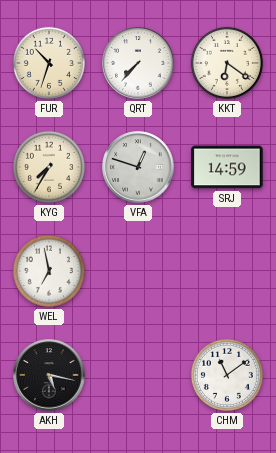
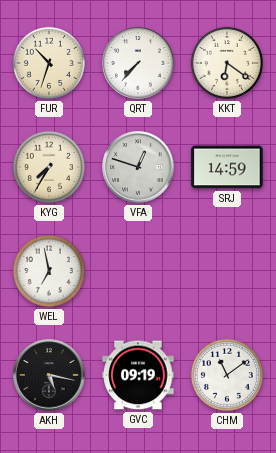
GVC: none -> 09:19
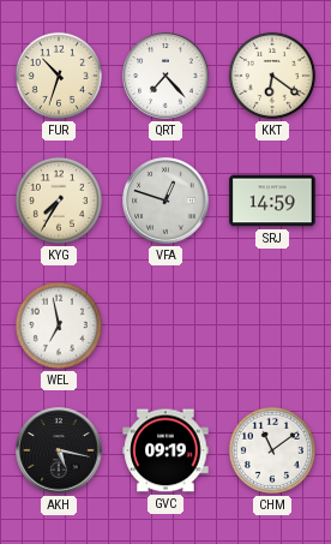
QRT: 7:37 -> 7:23
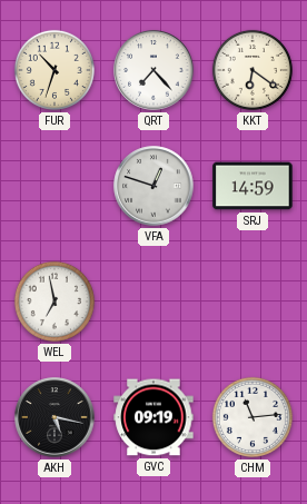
KYG: 7:35 -> none
CHM: 11:09 -> 11:14
